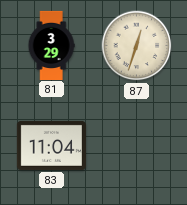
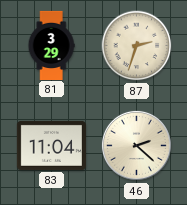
87: 12:33 -> 2:33
46: none -> 2:22
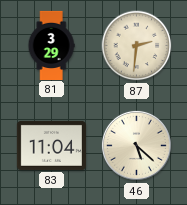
87: 2:33 -> 2:31
46: 2:22 -> 5:22
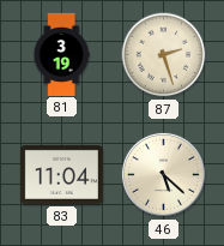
81: 3:29 -> 3:19
87: 2:31 -> 2:27
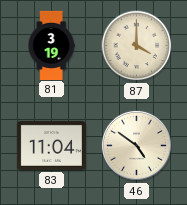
87: 2:27 -> 4:00
46: 5:22 -> 4:51
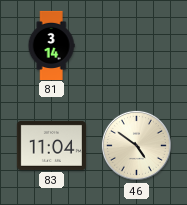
81: 3:19 -> 3:14
87: 4:00 -> none
